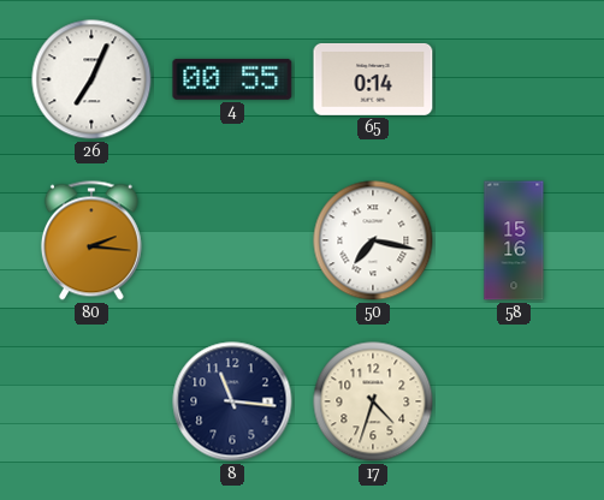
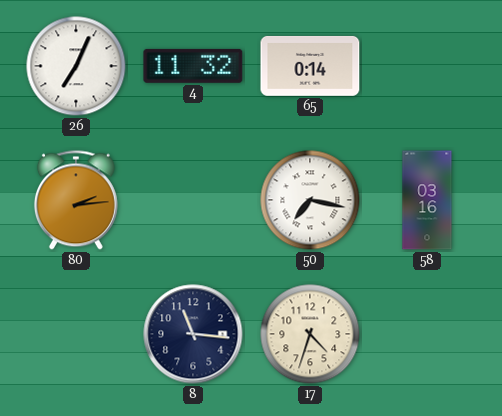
4: 00:55 -> 11:32
80: 2:16 -> 2:14
58: 15:16 -> 03:16
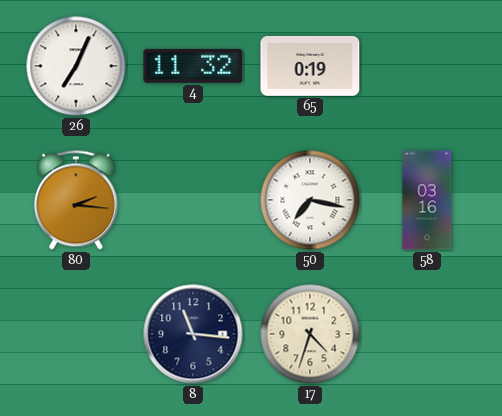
65: 0:14 -> 0:19
80: 2:14 -> 2:16
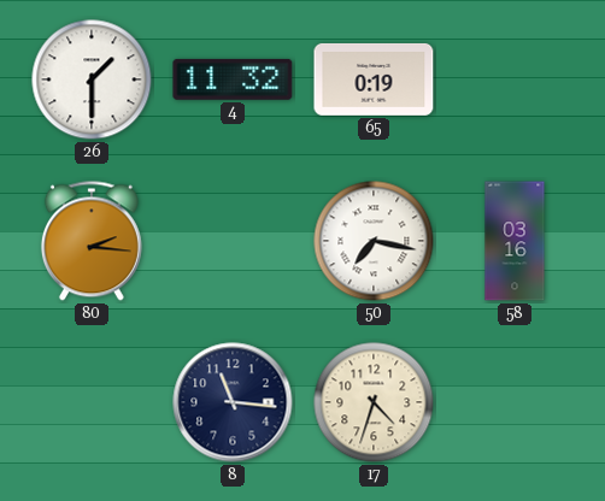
26: 7:04 -> 1:30
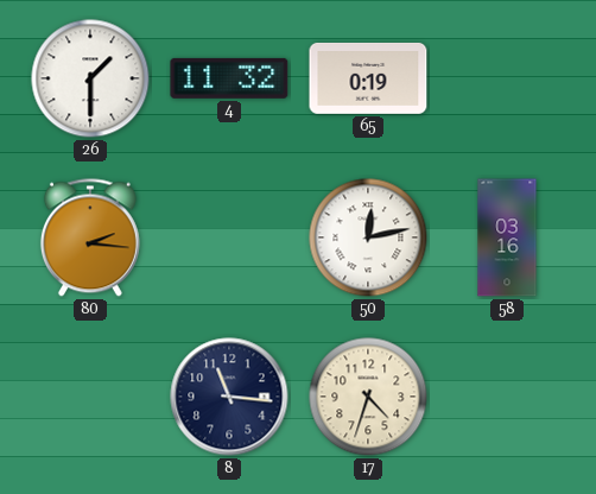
50: 7:17 -> 12:13
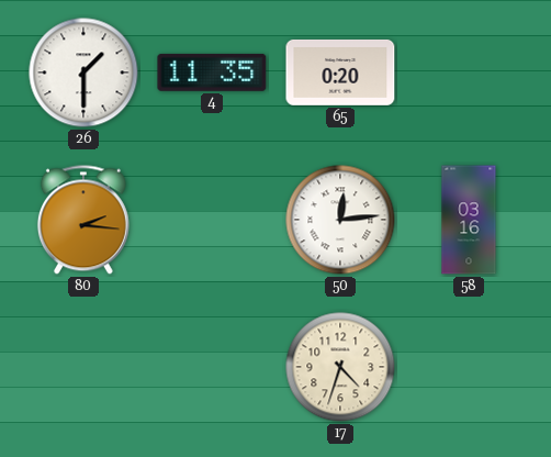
4: 11:32 -> 11:35
65: 0:19 -> 0:20
50: 12:13 -> 12:14
8: 11:16 -> none
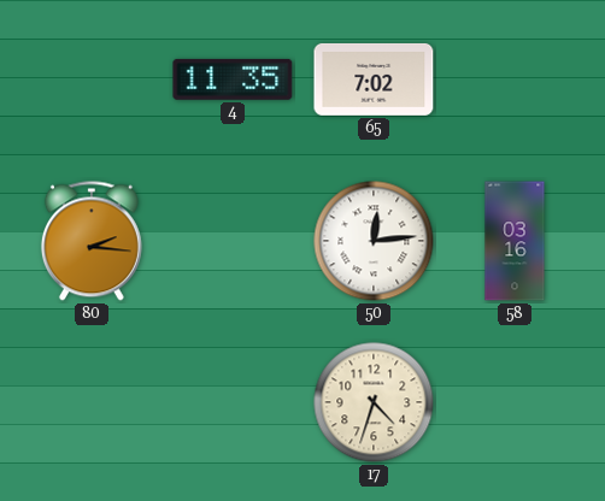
26: 1:30 -> none
65: 0:20 -> 7:02
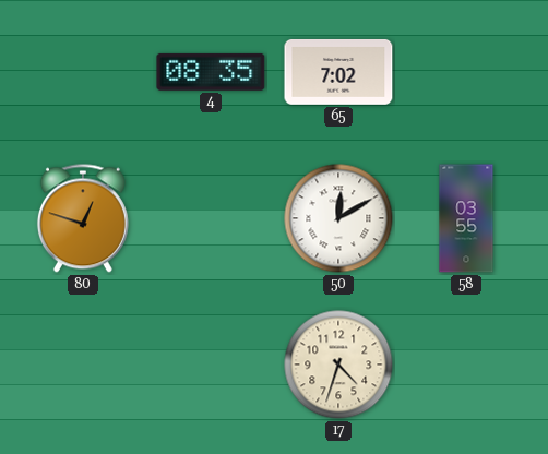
4: 11:35 -> 08:35
80: 2:16 -> 12:48
50: 12:14 -> 12:10
58: 03:16 -> 03:55
